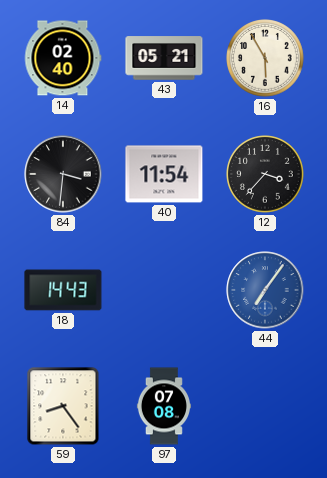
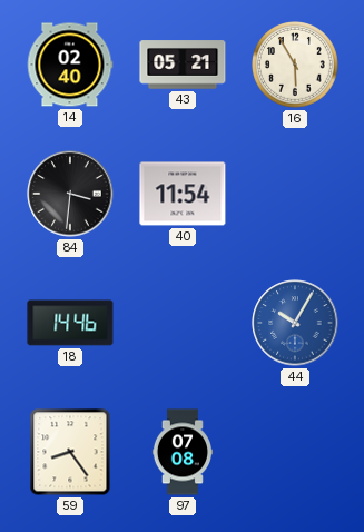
12: 3:37 -> none
18: 14:43 -> 14:46
44: 7:06 -> 10:05
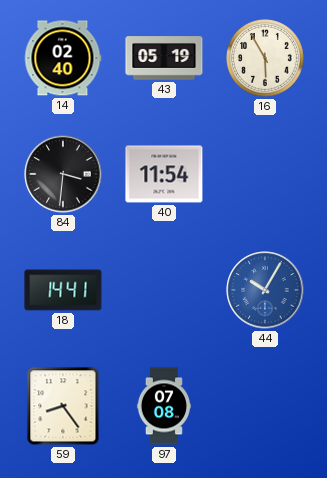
43: 05:21 -> 05:19
18: 14:46 -> 14:41
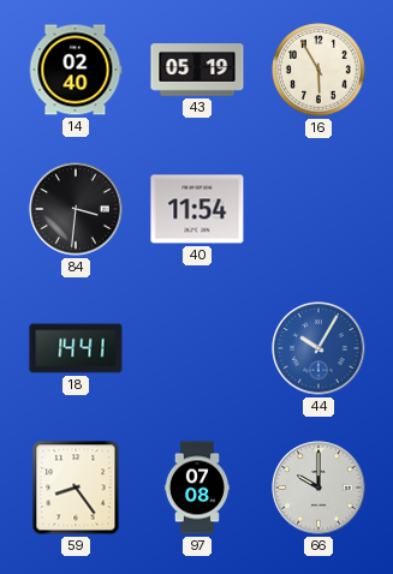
66: none -> 10:00
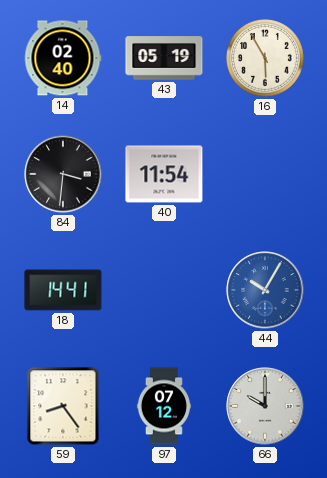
97: 07:08 -> 07:12
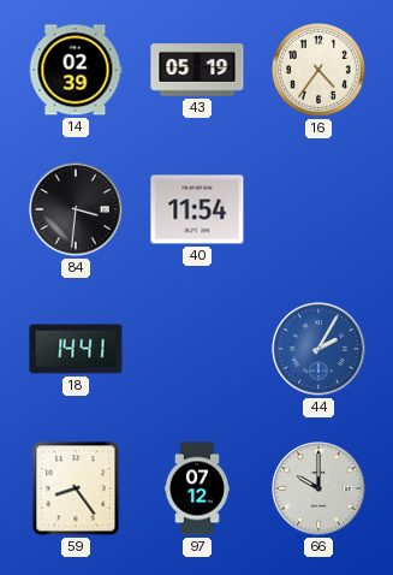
14: 02:40 -> 02:39
16: 5:55 -> 4:36
44: 10:05 -> 2:05
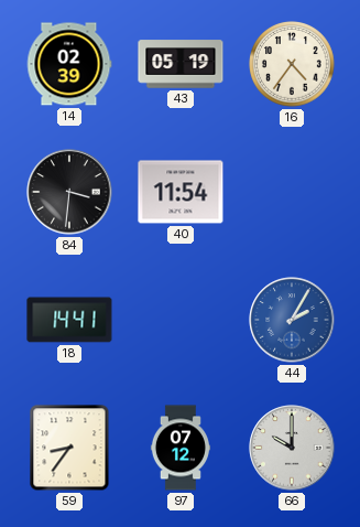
59: 8:24 -> 8:36
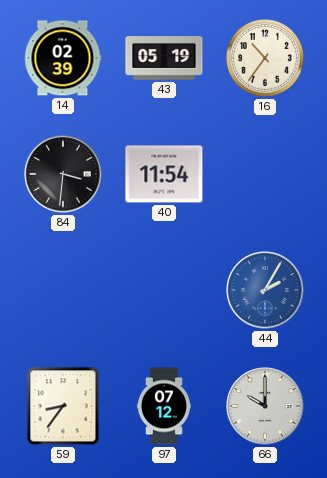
16: 4:36 -> 10:36
18: 14:41 -> none
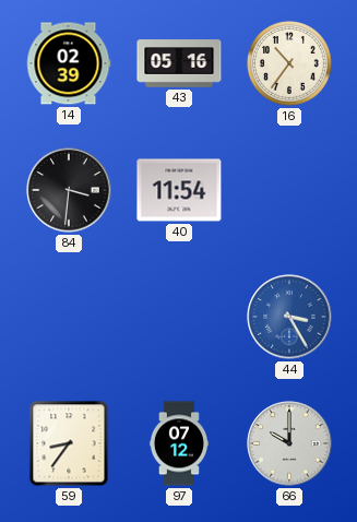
43: 05:19 -> 05:16
44: 2:05 -> 3:25
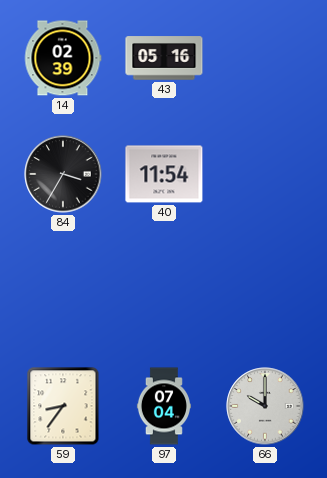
16: 10:36 -> none
84: 3:31 -> 3:35
44: 3:25 -> none
97: 07:12 -> 07:04
